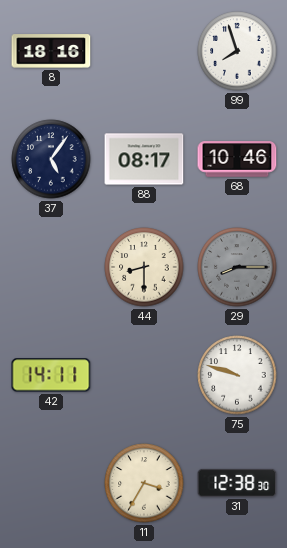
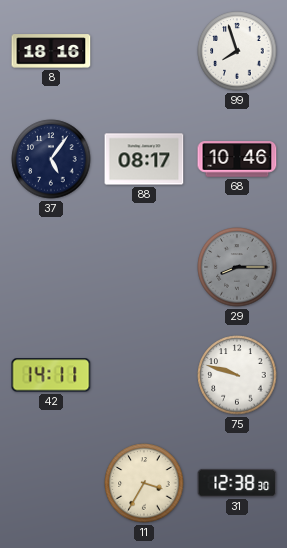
44: 8:30 -> none
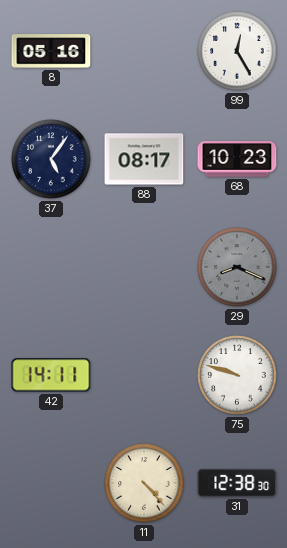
8: 18:16 -> 05:16
99: 7:57 -> 12:25
68: 10:46 -> 10:23
29: 8:15 -> 8:19
11: 3:35 -> 4:23
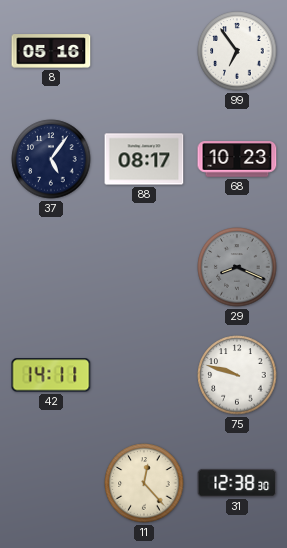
99: 12:25 -> 6:54
11: 4:23 -> 12:23
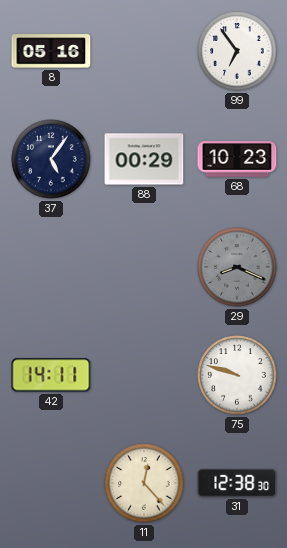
88: 08:17 -> 00:29
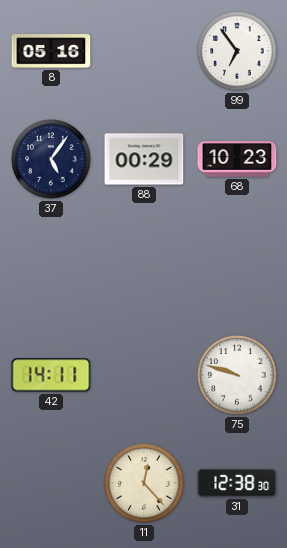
29: 8:19 -> none
